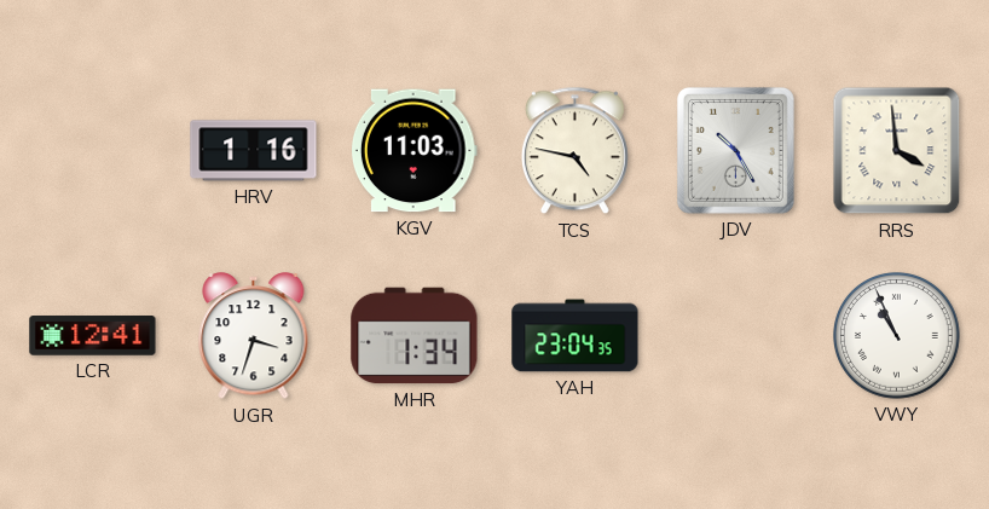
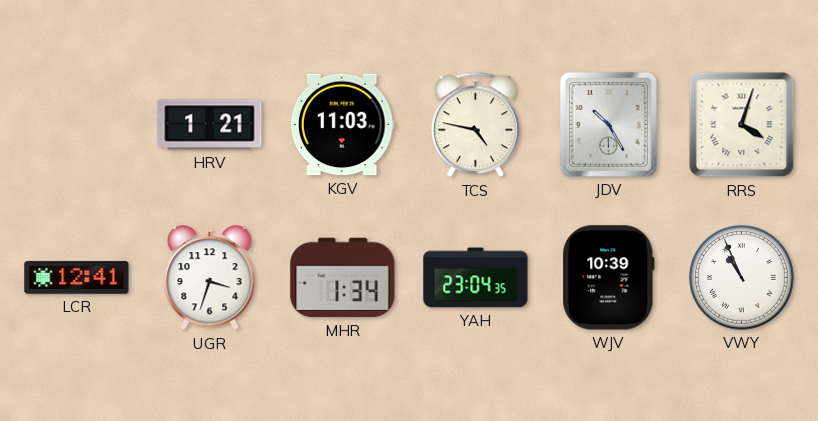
HRV: 1:16 -> 1:21
RRS: 3:59 -> 4:03
WJV: none -> 10:39
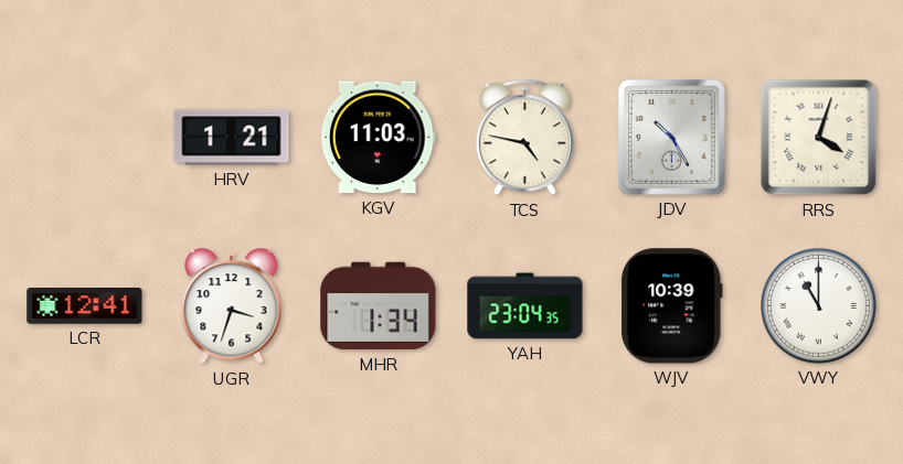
VWY: 10:56 -> 11:00
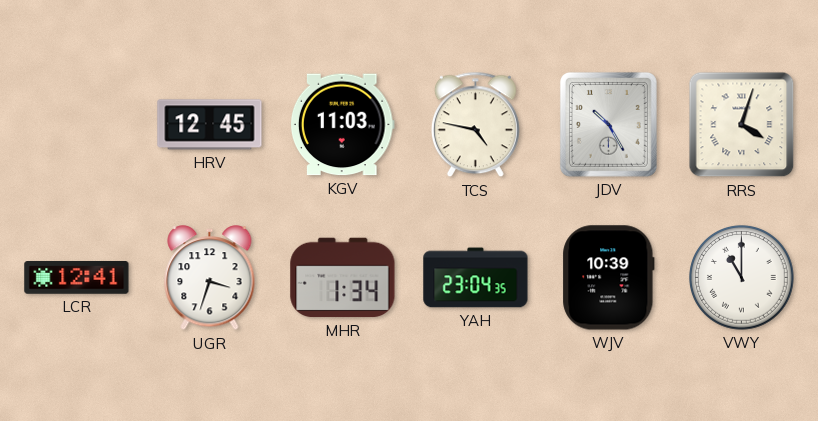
HRV: 1:21 -> 12:45
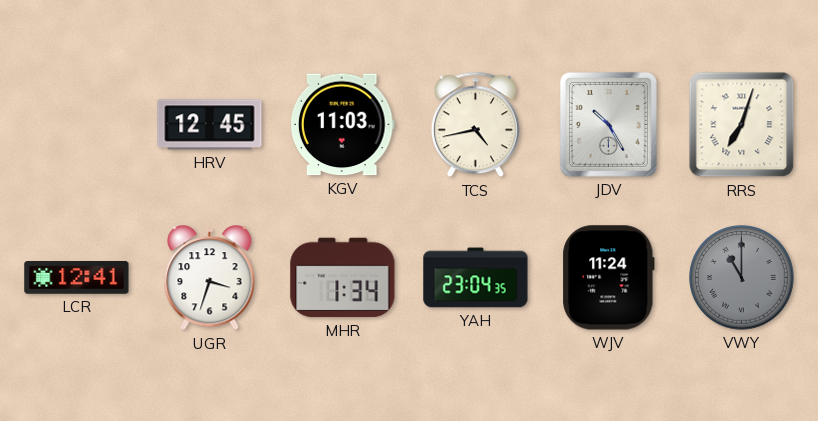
TCS: 4:47 -> 4:43
RRS: 4:03 -> 7:03
WJV: 10:39 -> 11:24
VWY dial: white -> grey
